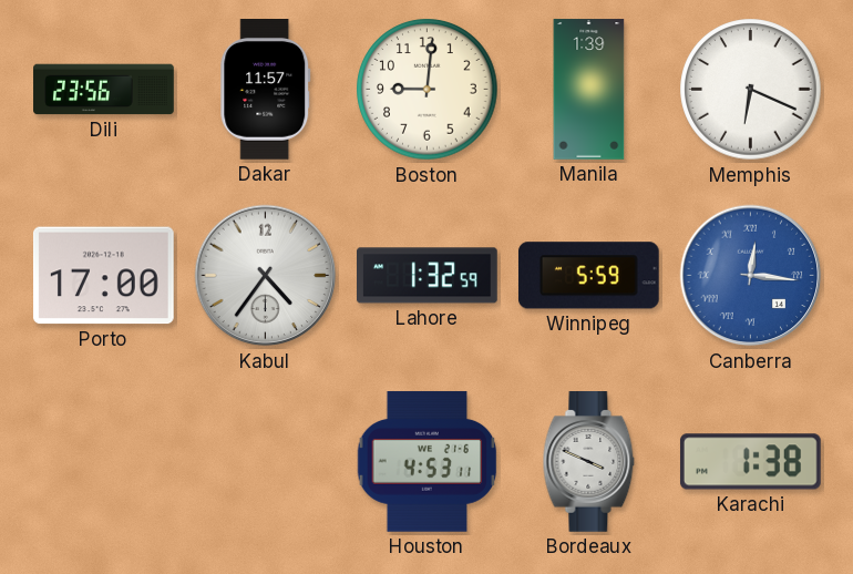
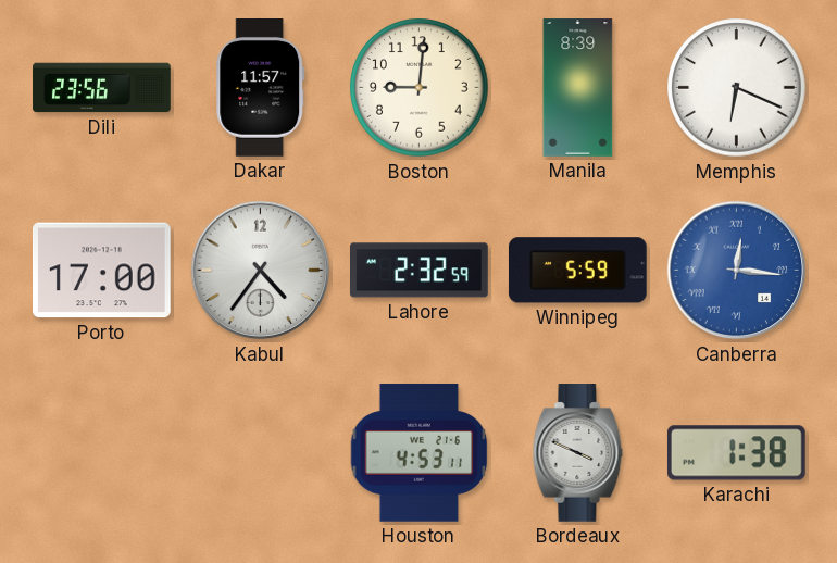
Manila: 1:39 -> 8:39
Lahore: 1:32 -> 2:32
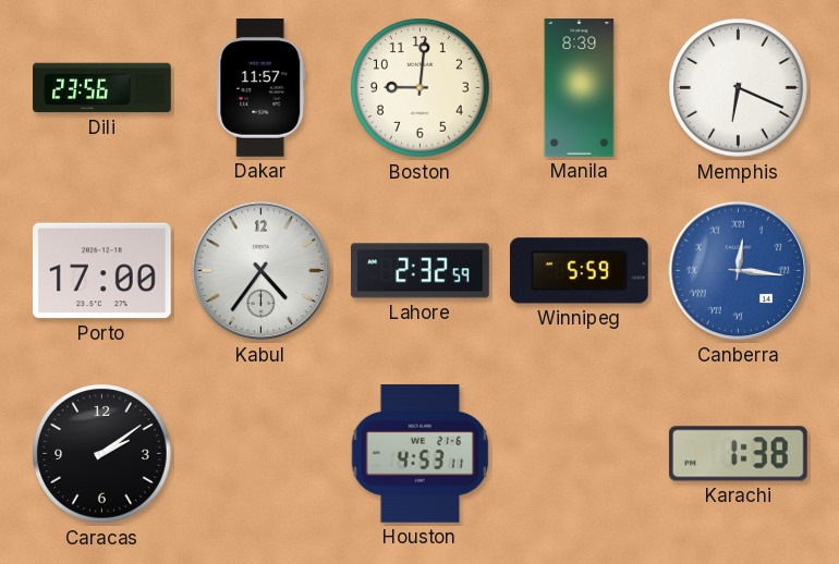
Caracas: none -> 2:09
Bordeaux: 3:49 -> none
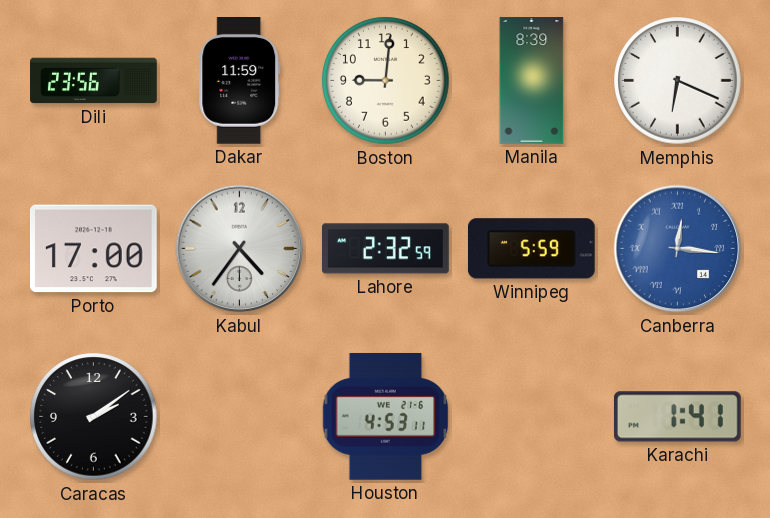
Dakar: 11:57 -> 11:59
Karachi: 1:38 -> 1:41
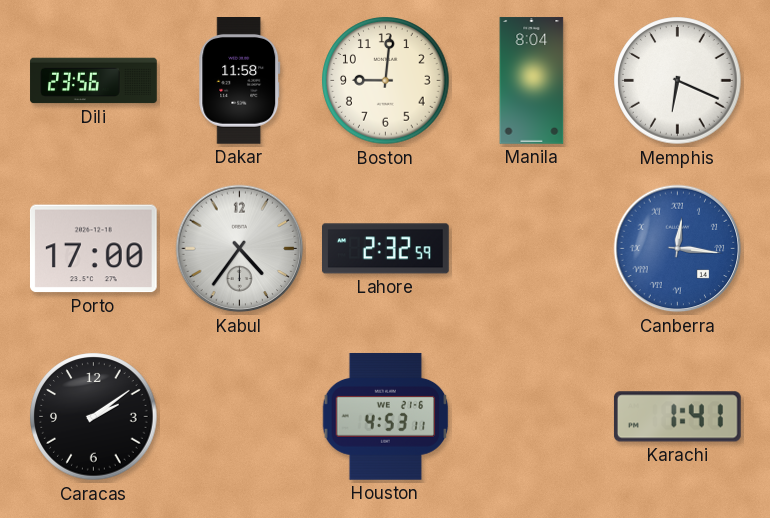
Dakar: 11:59 -> 11:58
Manila: 8:39 -> 8:04
Winnipeg: 5:59 -> none
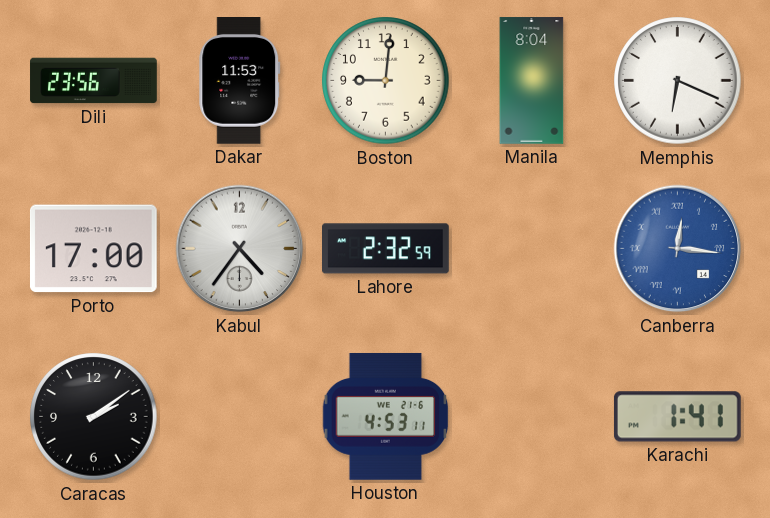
Dakar: 11:58 -> 11:53
